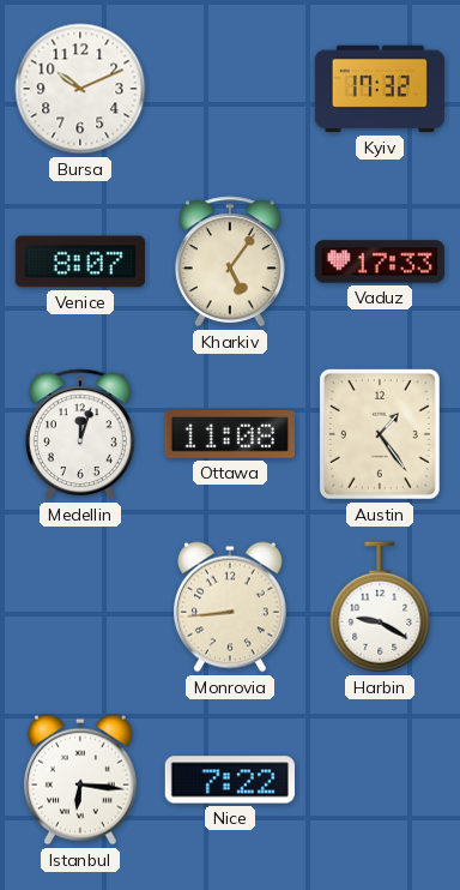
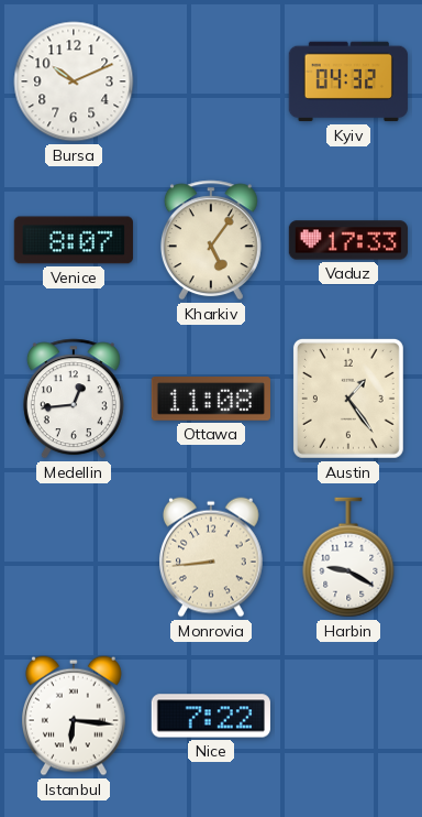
Kyiv: 17:32 -> 04:32
Medellin: 12:03 -> 12:44
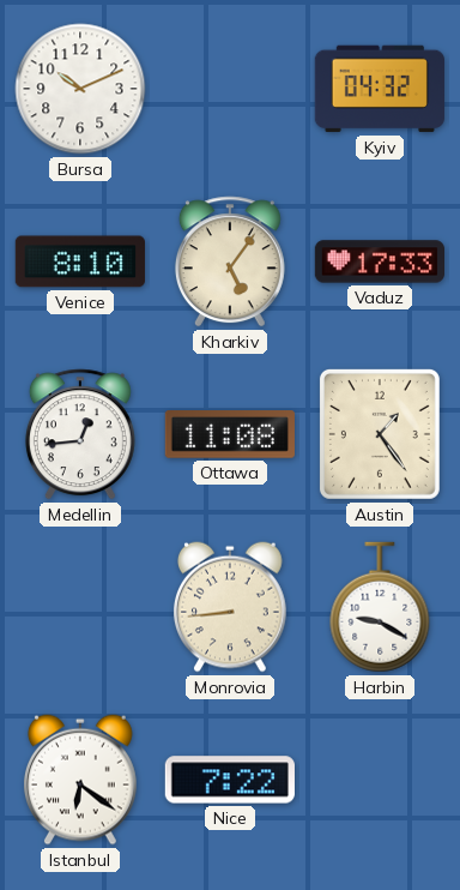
Venice: 8:07 -> 8:10
Istanbul: 6:16 -> 6:21
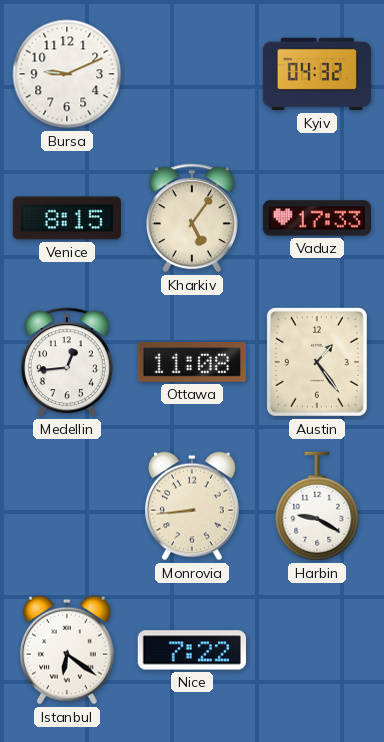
Bursa: 10:11 -> 9:11
Venice: 8:10 -> 8:15
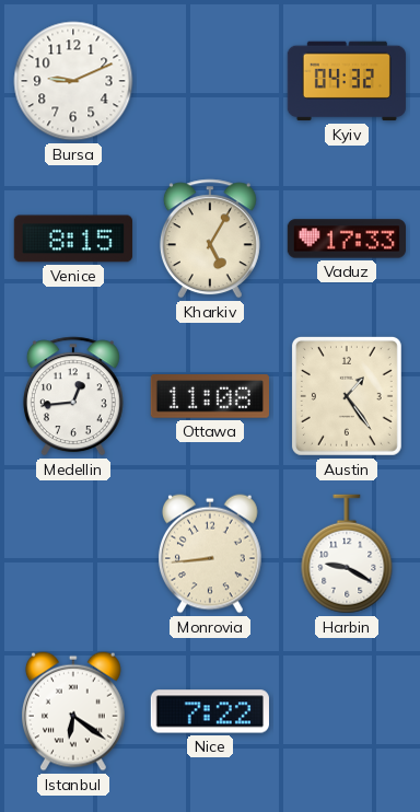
Kharkiv: 5:06 -> 5:05
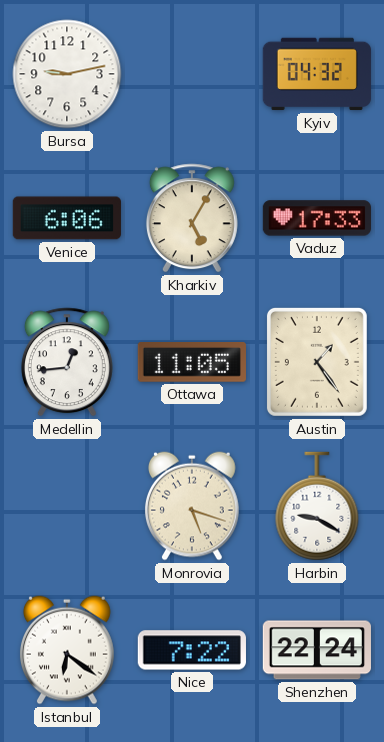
Bursa: 9:11 -> 9:13
Venice: 8:15 -> 6:06
Ottawa: 11:08 -> 11:05
Monrovia: 8:44 -> 5:18
Shenzhen: none -> 22:24
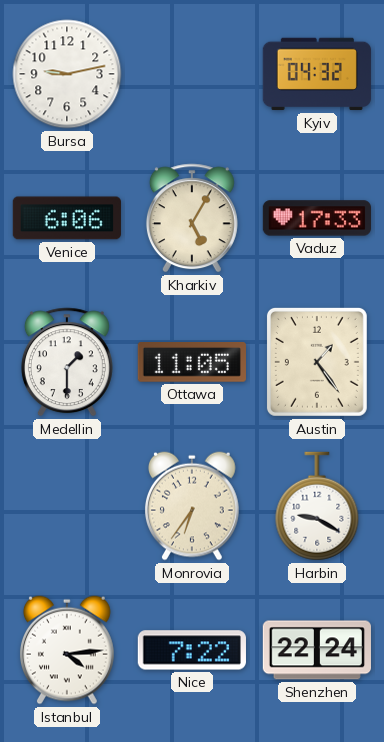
Medellin: 12:44 -> 1:30
Monrovia: 5:18 -> 6:36
Istanbul: 6:21 -> 4:14
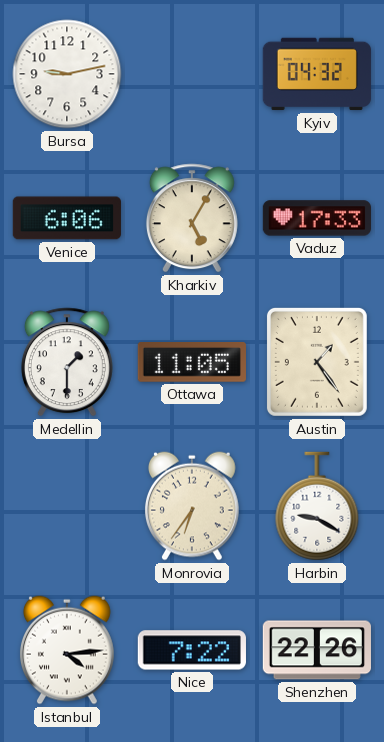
Shenzhen: 22:24 -> 22:26
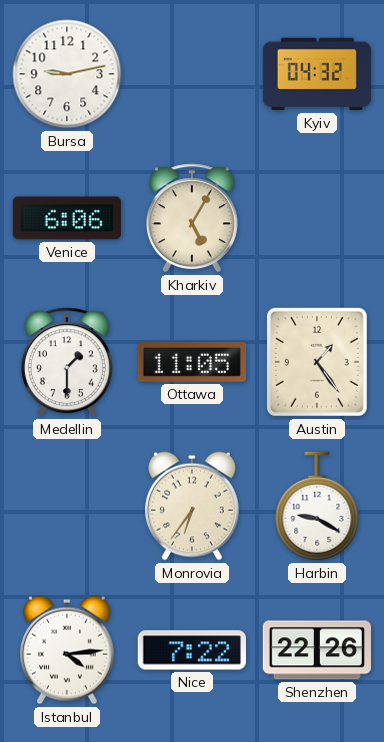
Vaduz: 17:33 -> none
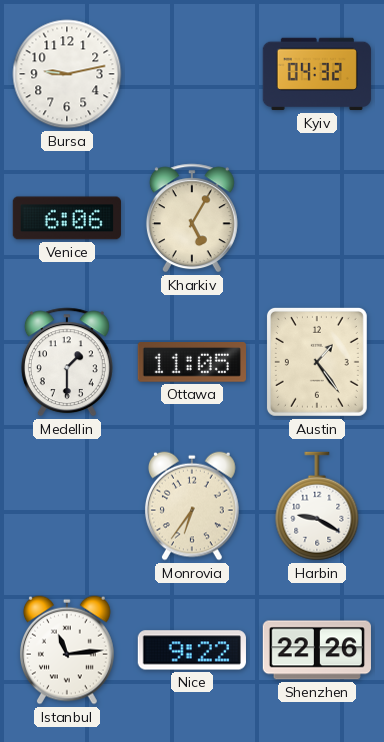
Istanbul: 4:14 -> 11:14
Nice: 7:22 -> 9:22
